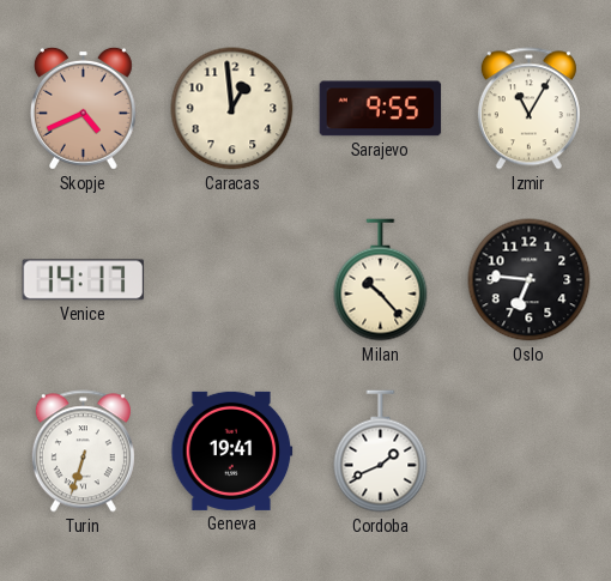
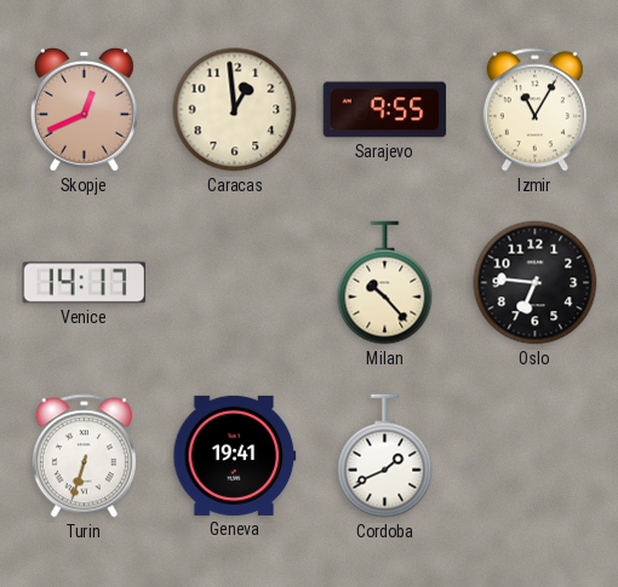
Skopje: 4:41 -> 12:41
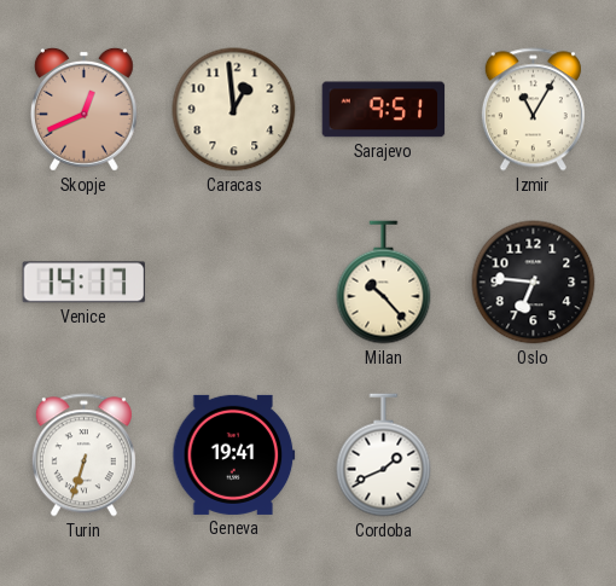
Sarajevo: 9:55 -> 9:51
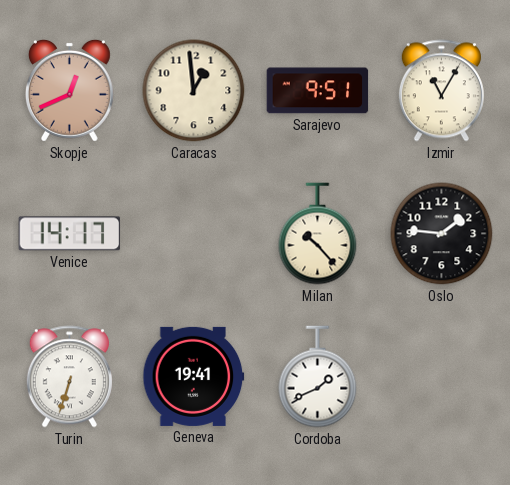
Oslo: 6:46 -> 1:46
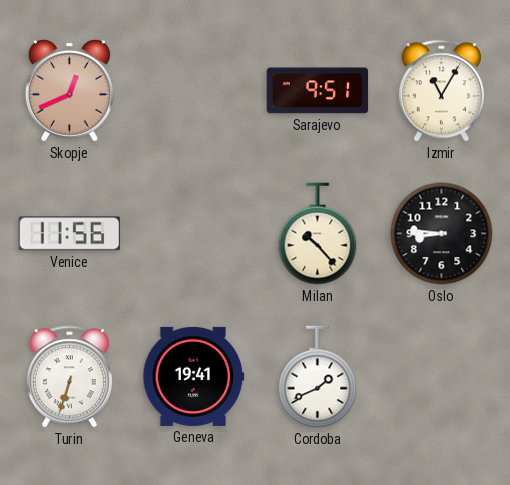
Caracas: 12:59 -> none
Venice: 14:17 -> 11:56
Oslo: 1:46 -> 8:46
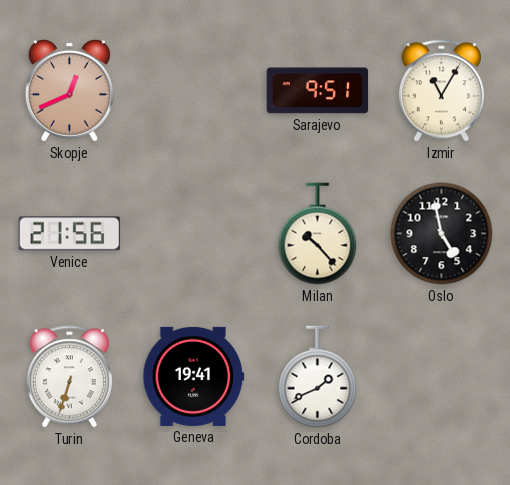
Venice: 11:56 -> 21:56
Oslo: 8:46 -> 4:58
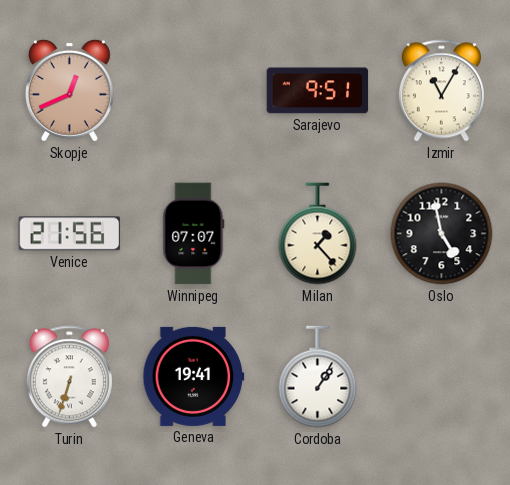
Winnipeg: none -> 07:07
Milan: 10:23 -> 1:23
Cordoba: 1:41 -> 1:06
